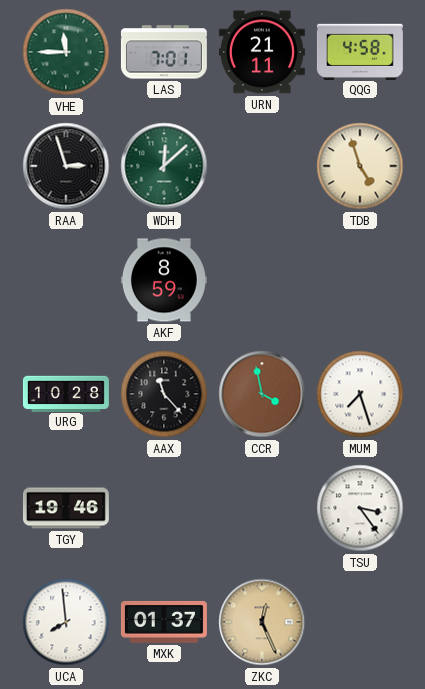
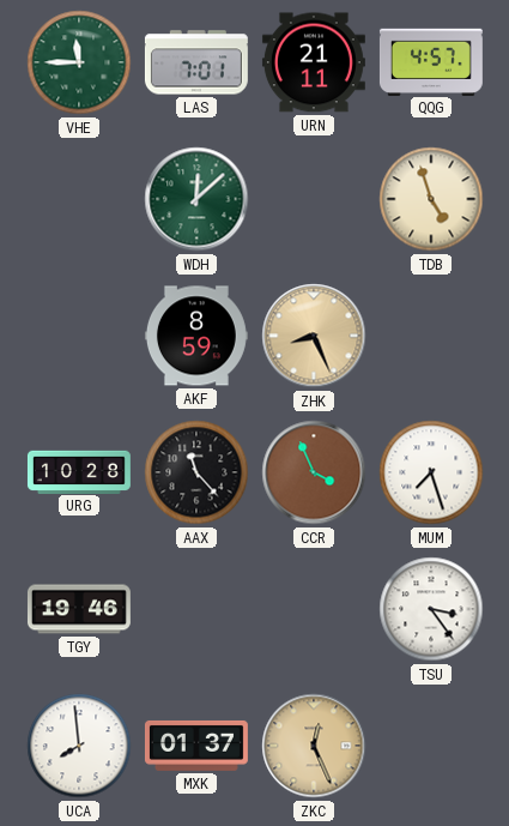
QQG: 4:58 -> 4:57
RAA: 2:57 -> none
ZHK: none -> 8:26
CCR: 3:58 -> 3:56
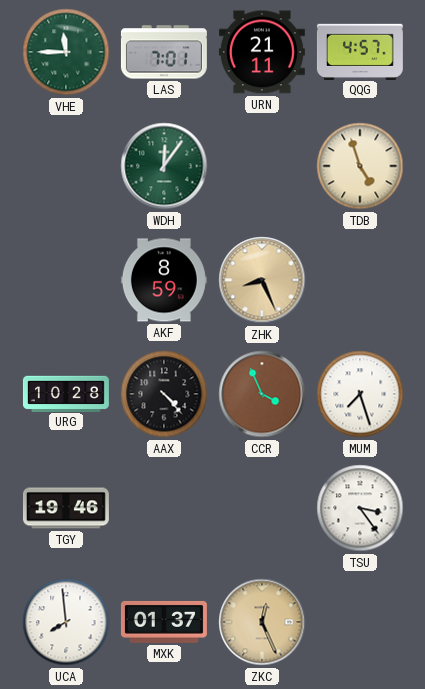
WDH: 12:08 -> 12:06
AAX: 11:23 -> 4:23
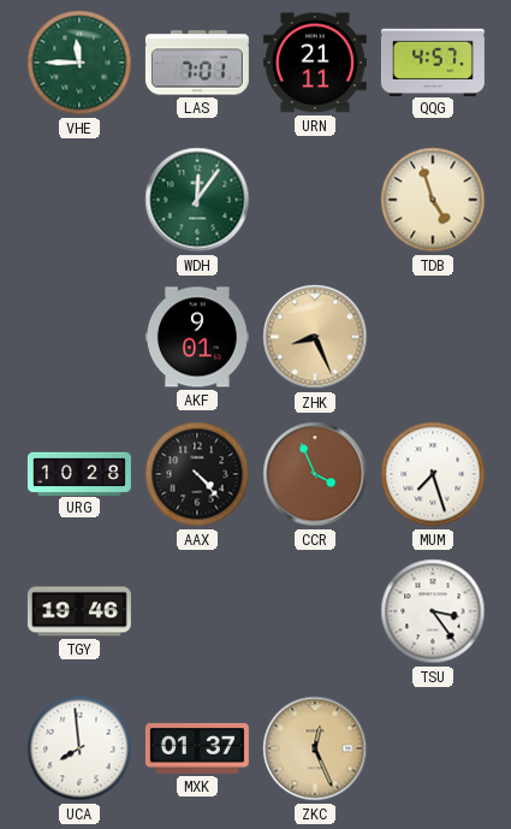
AKF: 8:59 -> 9:01
